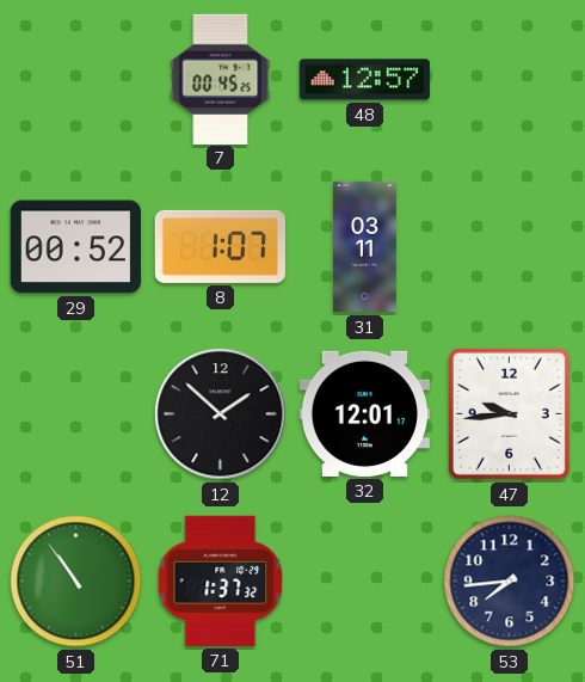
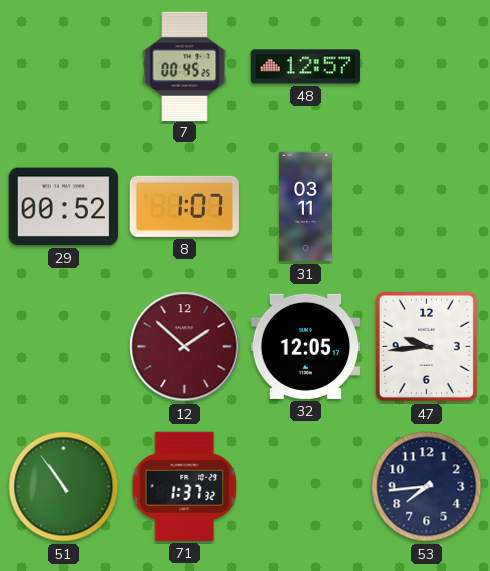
12 dial: black -> burgundy
32: 12:01 -> 12:05
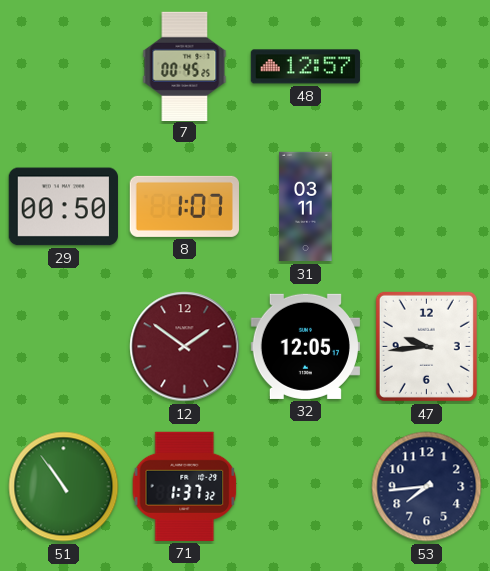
29: 00:52 -> 00:50
12: 1:52 -> 1:51
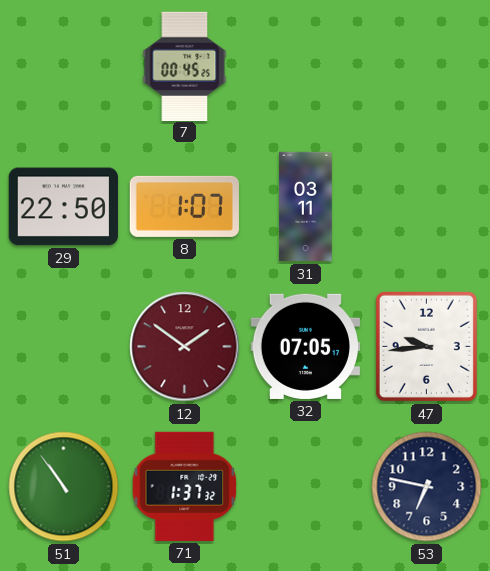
48: 12:57 -> none
29: 00:50 -> 22:50
32: 12:05 -> 07:05
53: 7:44 -> 6:47
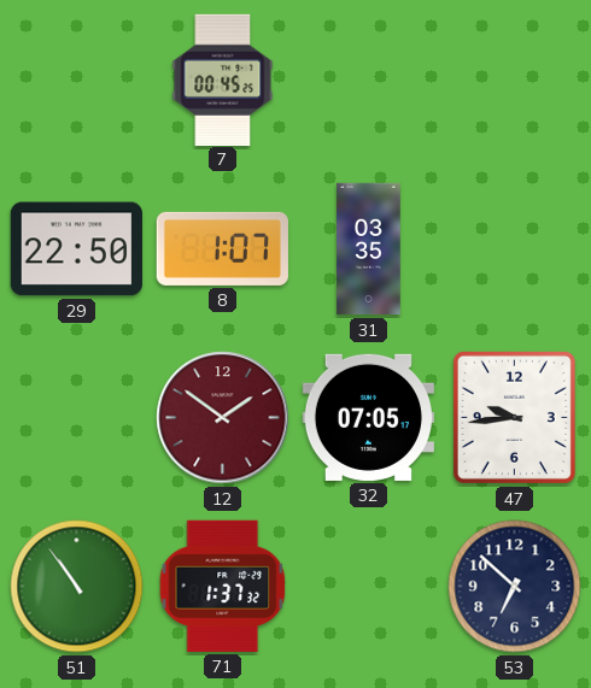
31: 03:11 -> 03:35
53: 6:47 -> 6:52
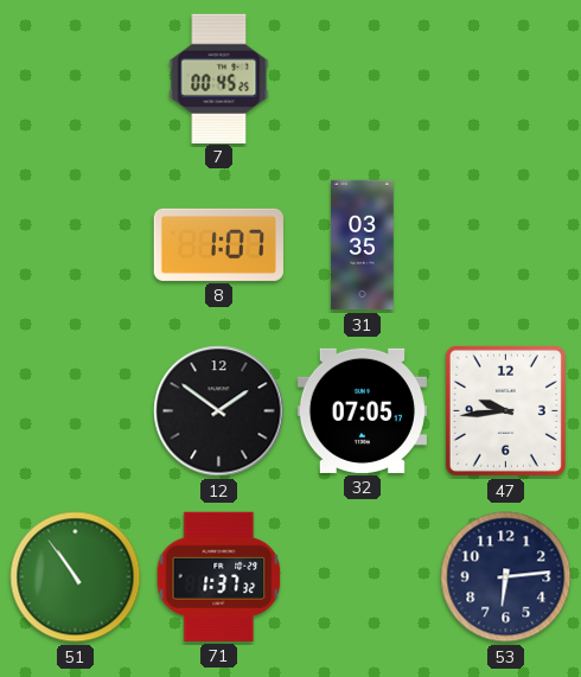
29: 22:50 -> none
12 dial: burgundy -> black
53: 6:52 -> 6:14
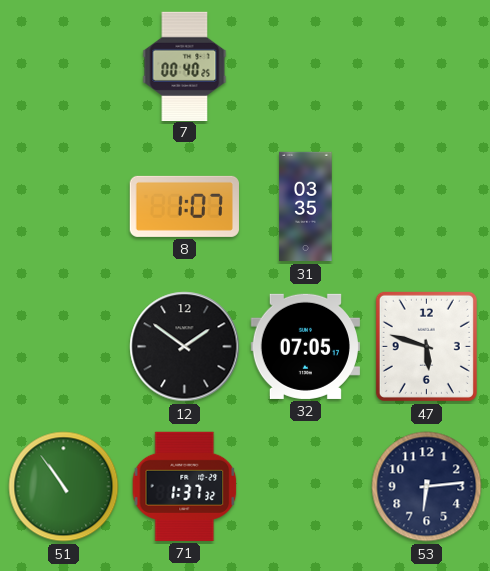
7: 00:45 -> 00:40
47: 9:44 -> 5:48
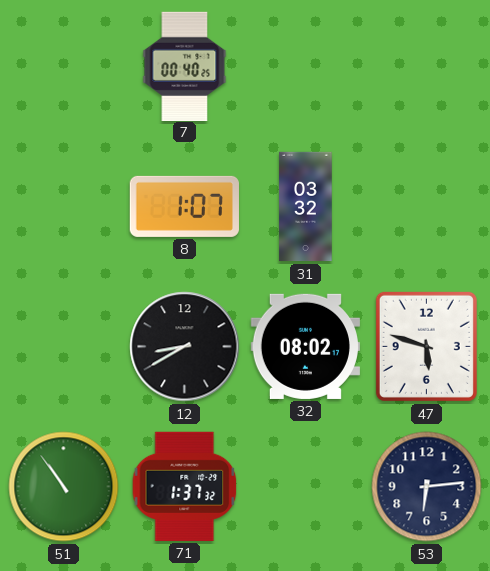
31: 03:35 -> 03:32
12: 1:51 -> 8:40
32: 07:05 -> 08:02
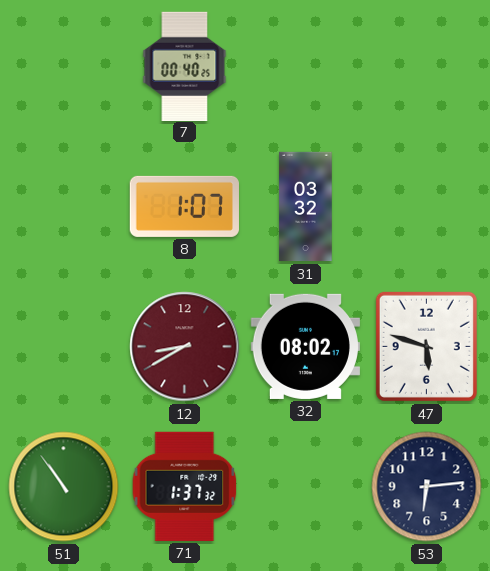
12 dial: black -> burgundy
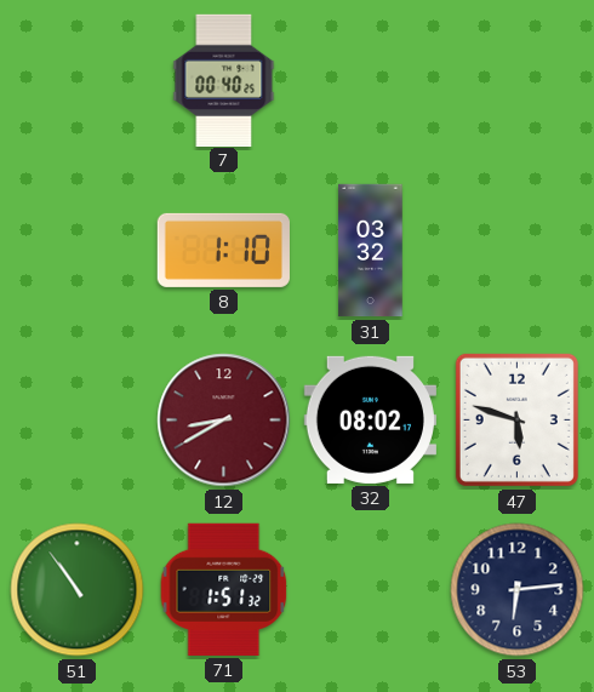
8: 1:07 -> 1:10
71: 1:37 -> 1:51
